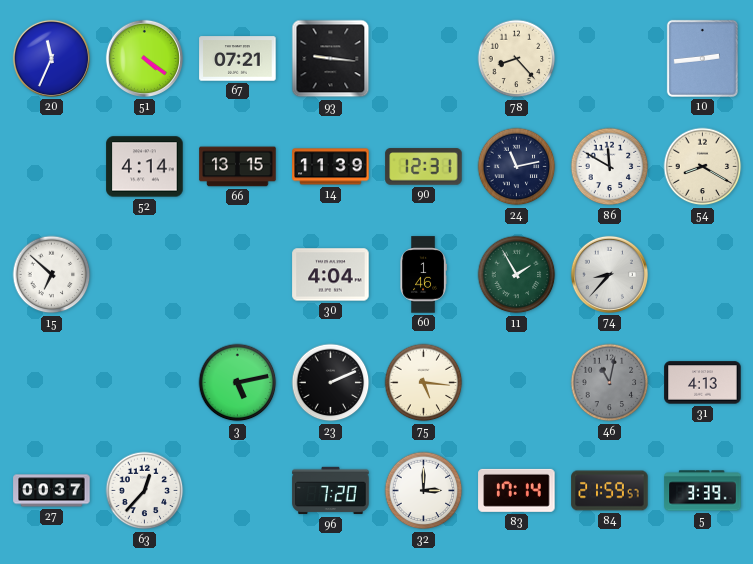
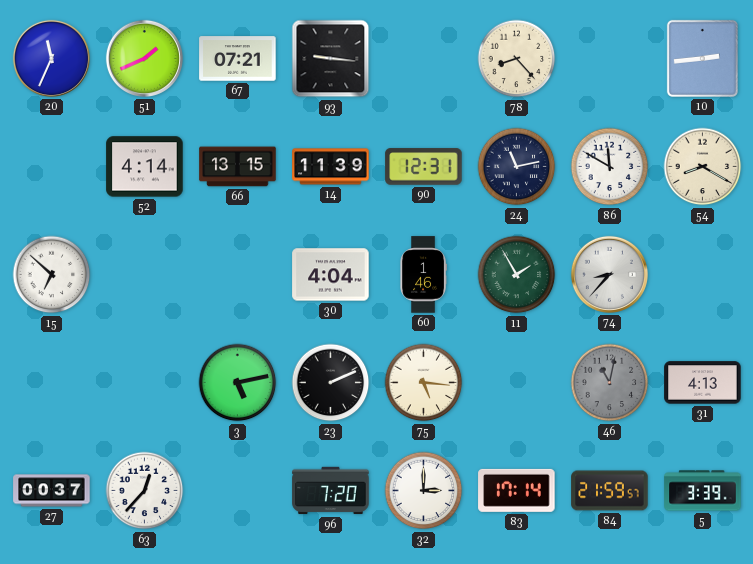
51: 4:21 -> 1:41
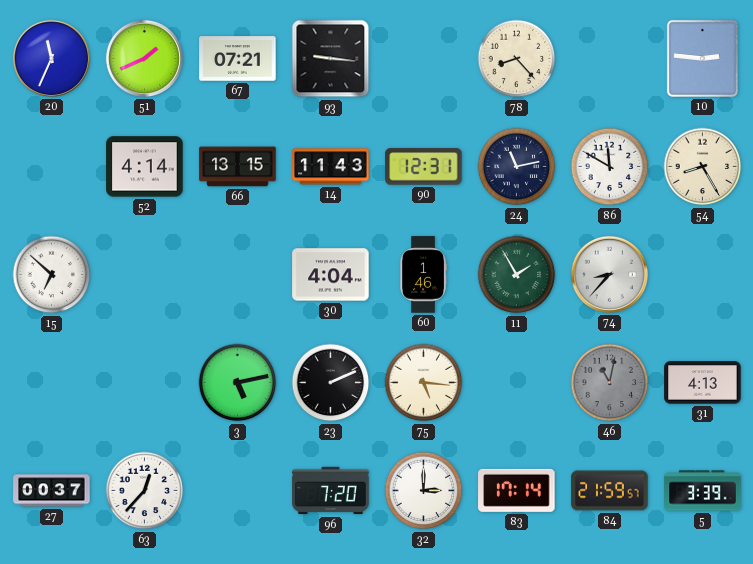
10: 2:44 -> 2:46
14: 11:39 -> 11:43
54: 8:20 -> 8:25
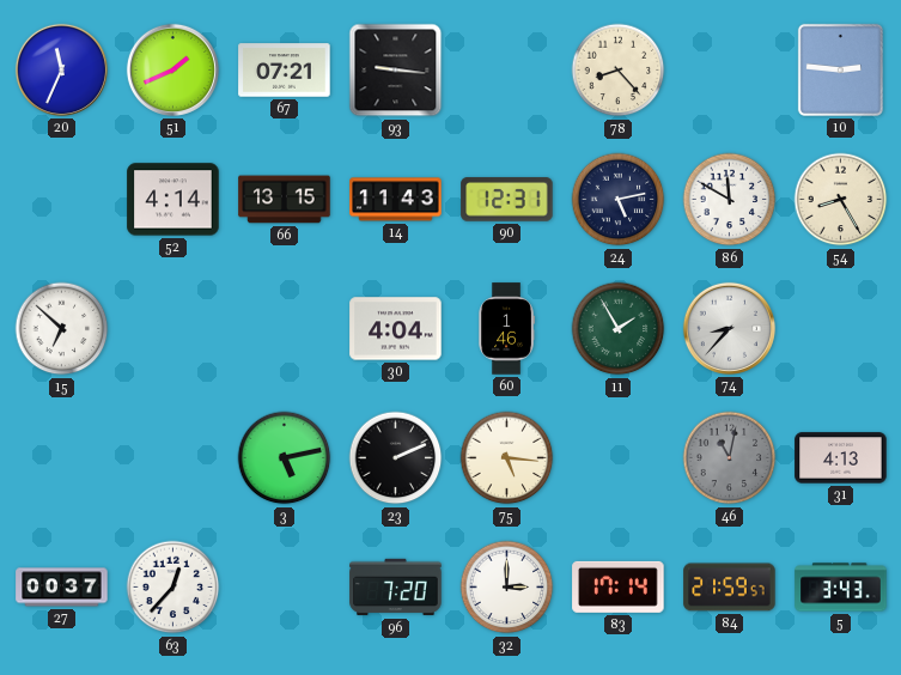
24: 11:13 -> 5:13
5: 3:39 -> 3:43
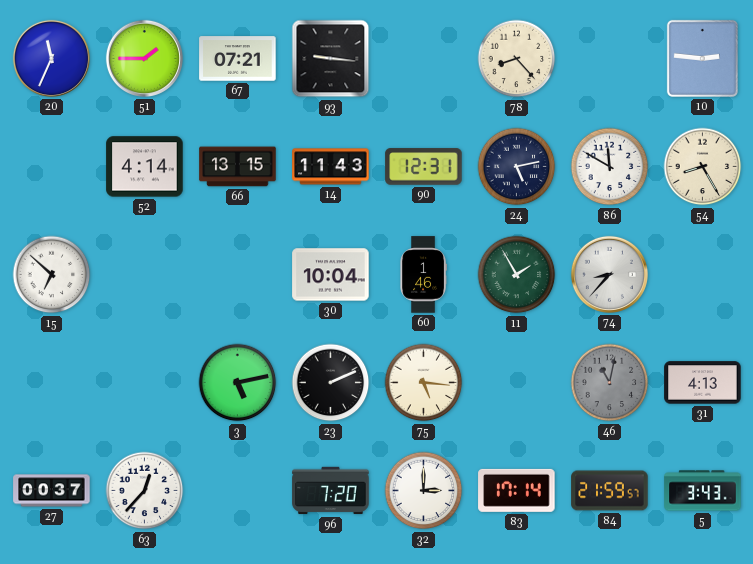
51: 1:41 -> 1:45
30: 4:04 -> 10:04
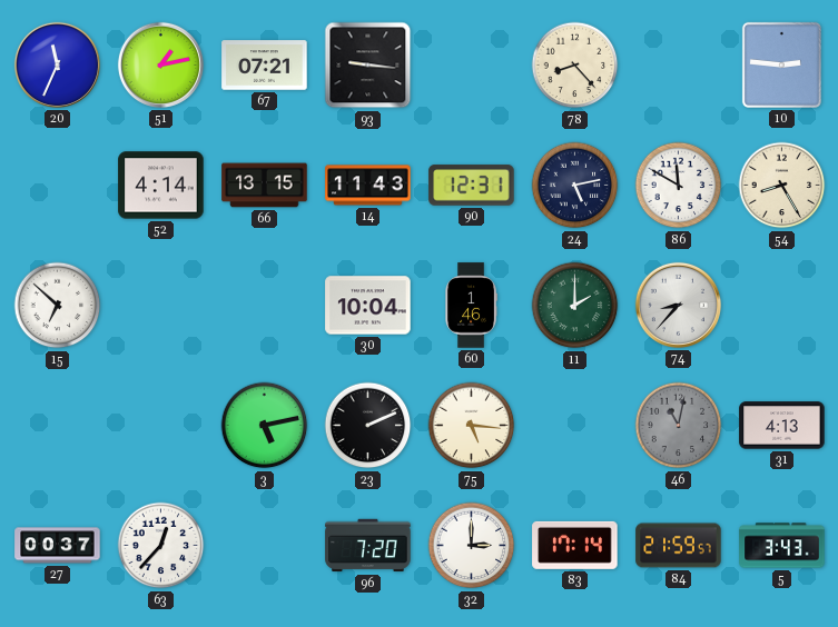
51: 1:45 -> 1:13
11: 1:55 -> 2:00
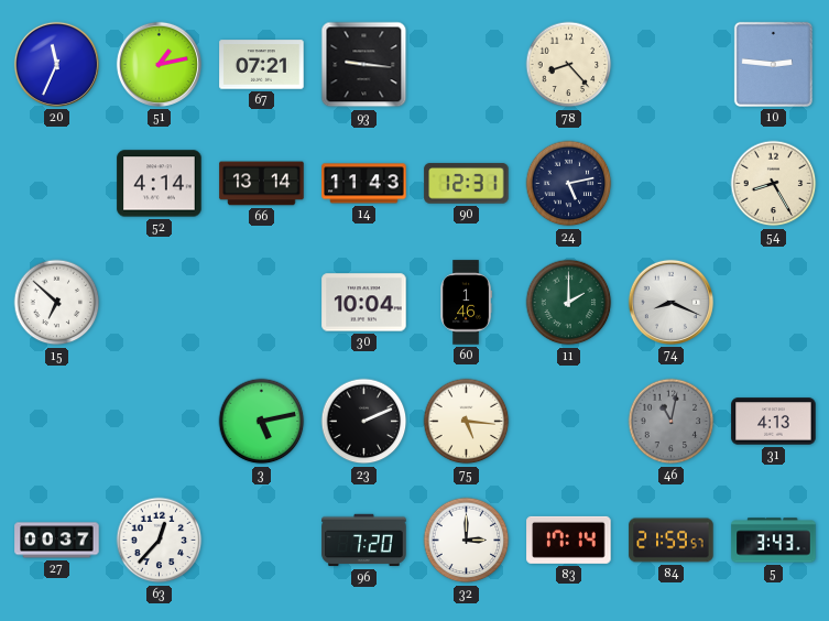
66: 13:15 -> 13:14
86: 11:50 -> none
74: 8:37 -> 8:19
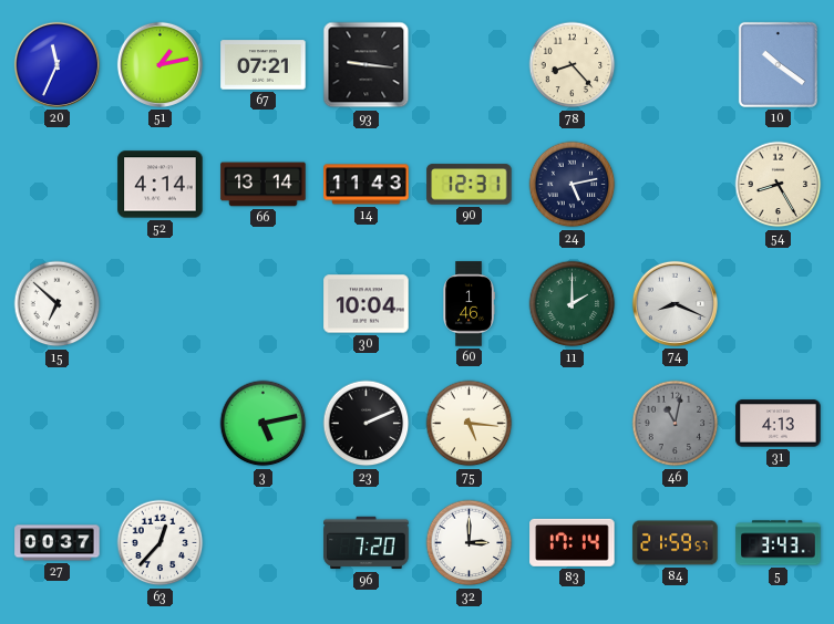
10: 2:46 -> 10:21
